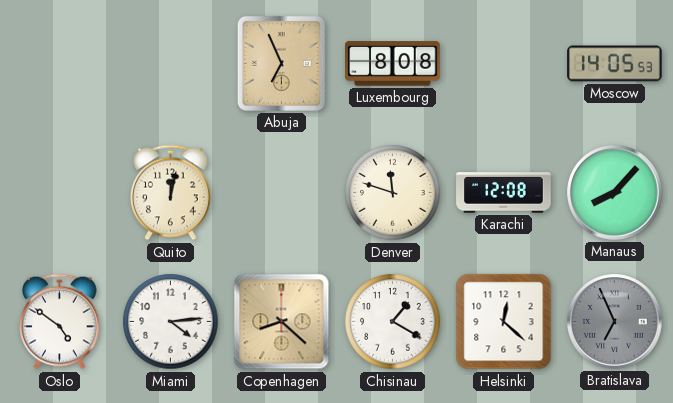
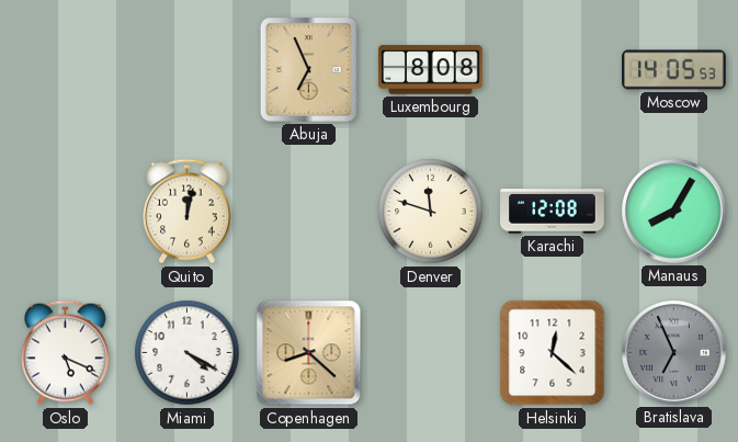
Manaus: 8:07 -> 8:05
Oslo: 4:51 -> 5:19
Miami: 4:14 -> 4:20
Chisinau: 1:20 -> none
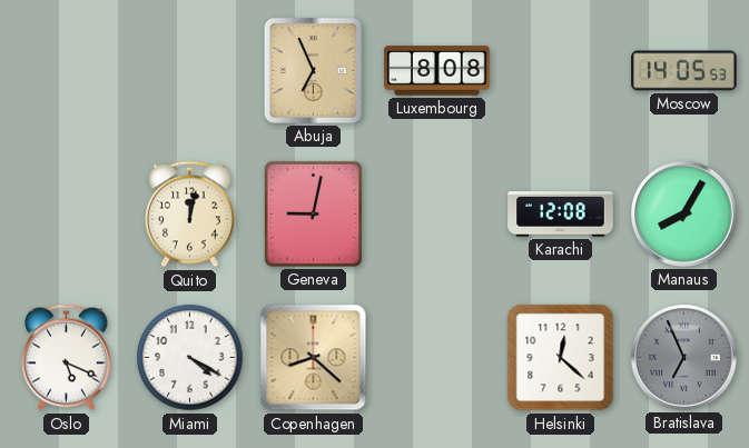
Geneva: none -> 9:02
Denver: 11:48 -> none
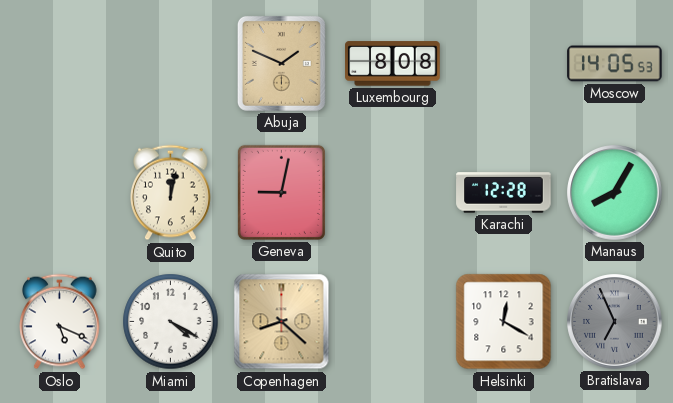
Abuja: 6:56 -> 1:49
Karachi: 12:08 -> 12:28
Helsinki: 12:22 -> 12:20
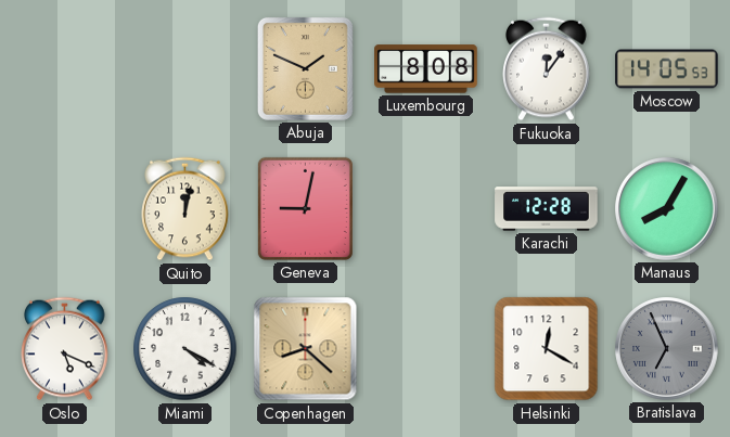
Fukuoka: none -> 12:06
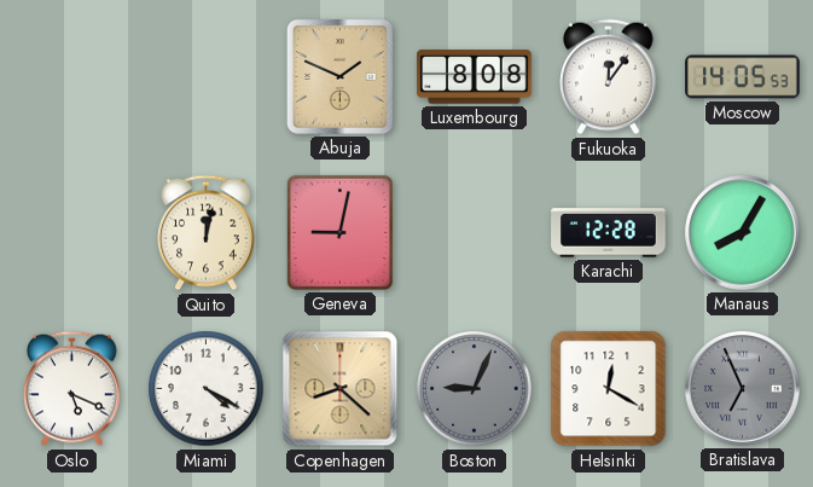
Boston: none -> 9:04
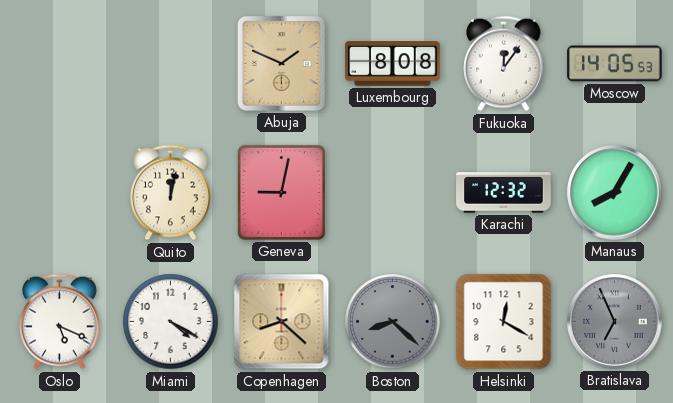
Karachi: 12:28 -> 12:32
Boston: 9:04 -> 8:22
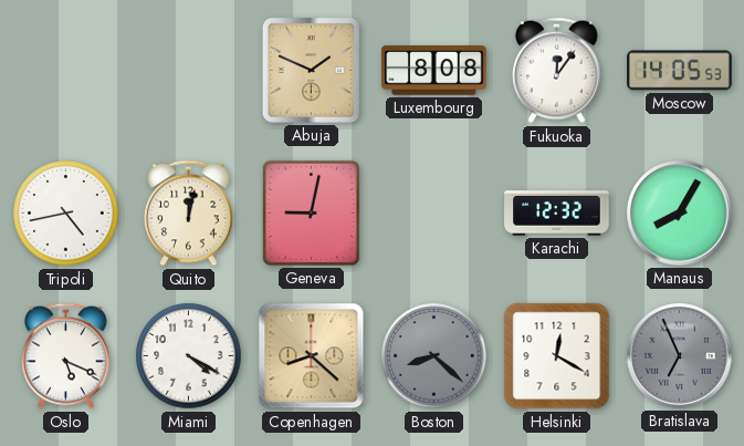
Tripoli: none -> 4:43
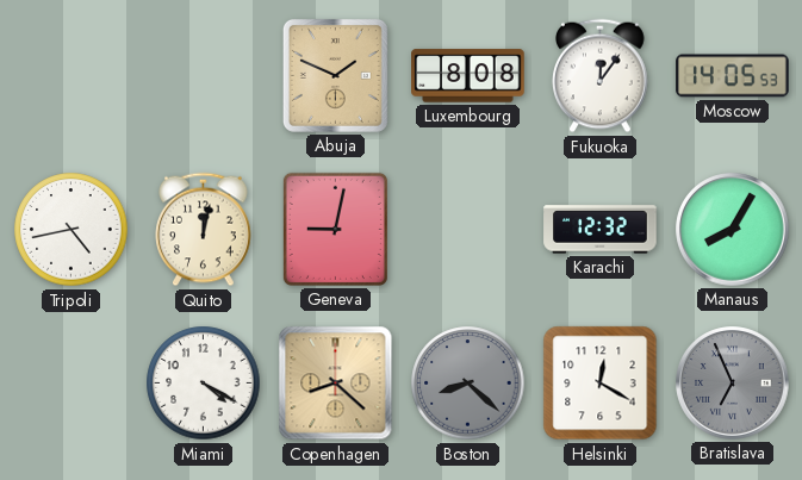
Oslo: 5:19 -> none
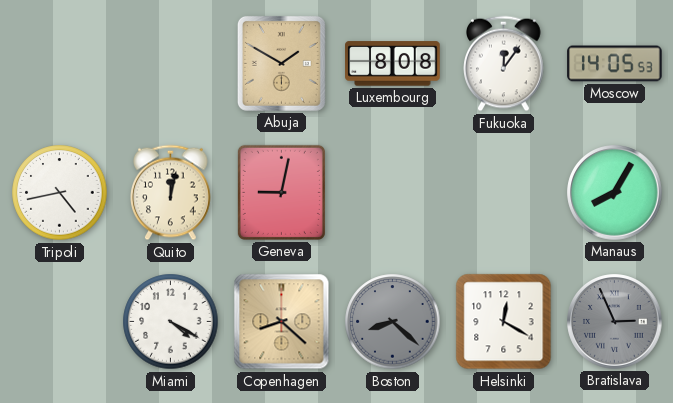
Abuja: 1:49 -> 1:50
Karachi: 12:32 -> none
Bratislava: 6:56 -> 2:56
